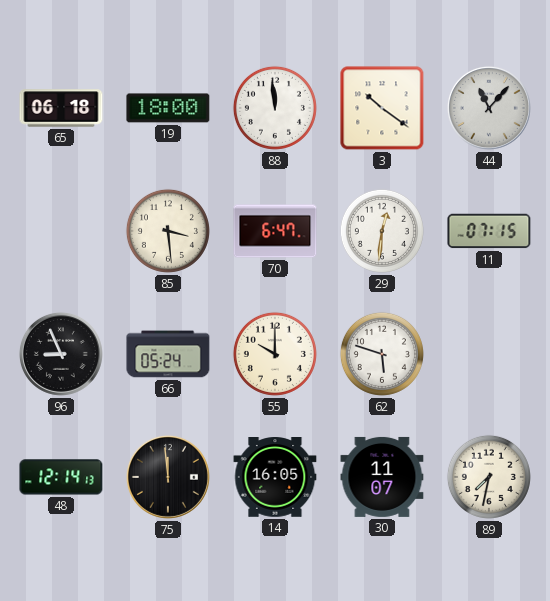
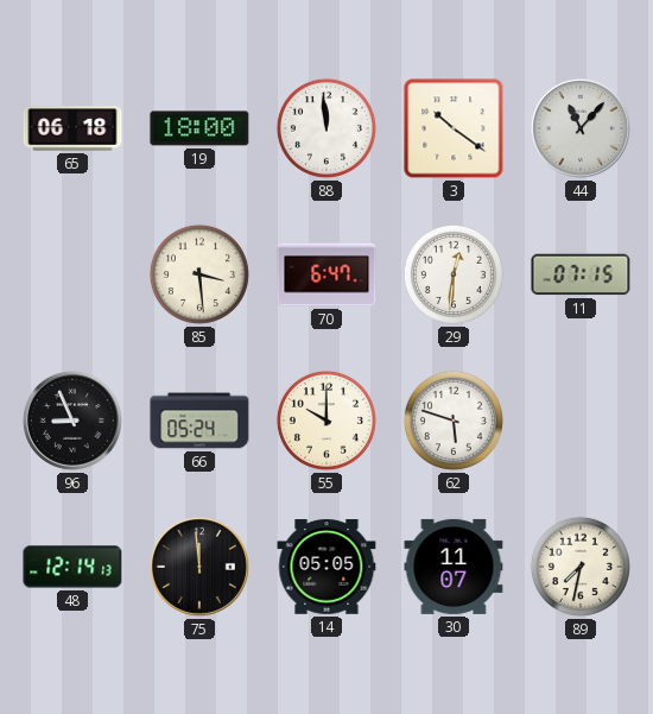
14: 16:05 -> 05:05
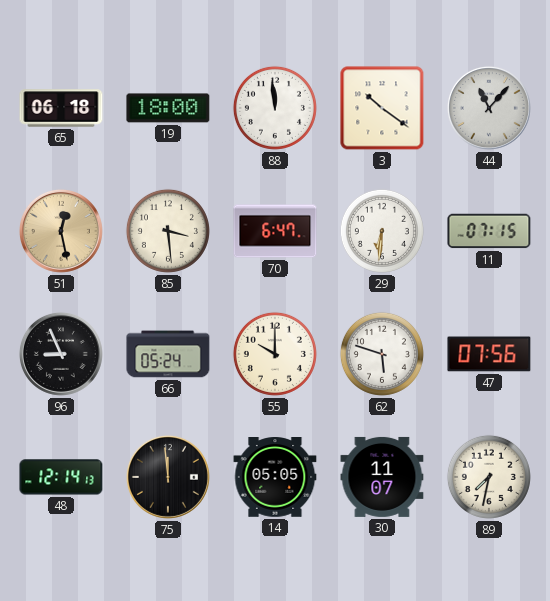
51: none -> 12:28
29: 12:31 -> 6:31
47: none -> 07:56
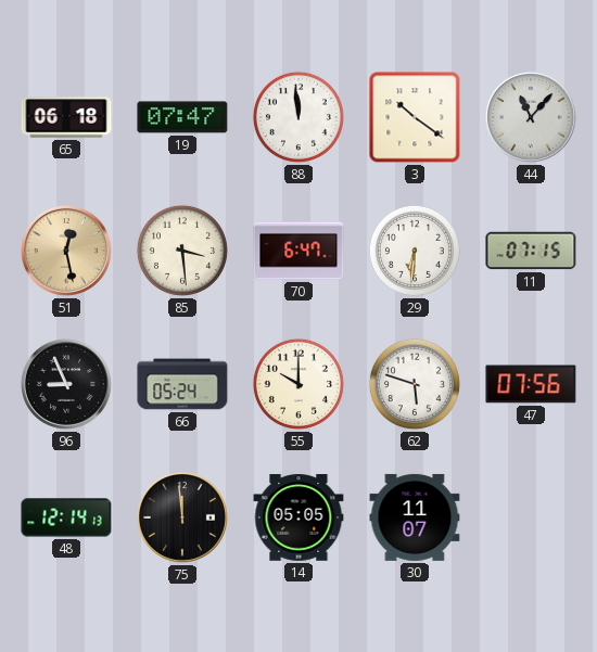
19: 18:00 -> 07:47
89: 7:32 -> none
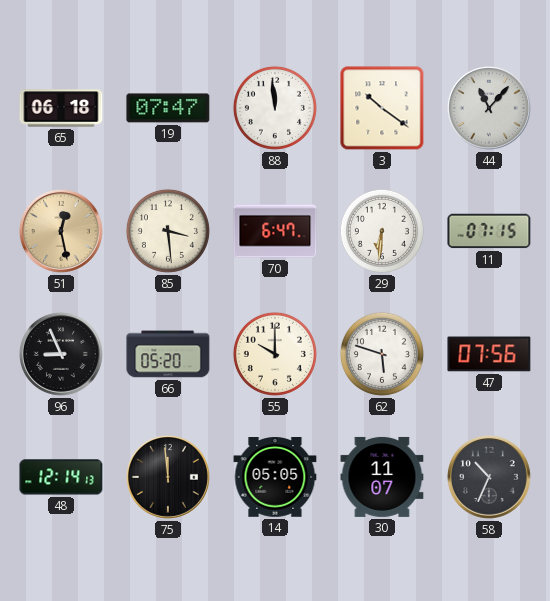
66: 05:24 -> 05:20
58: none -> 10:34
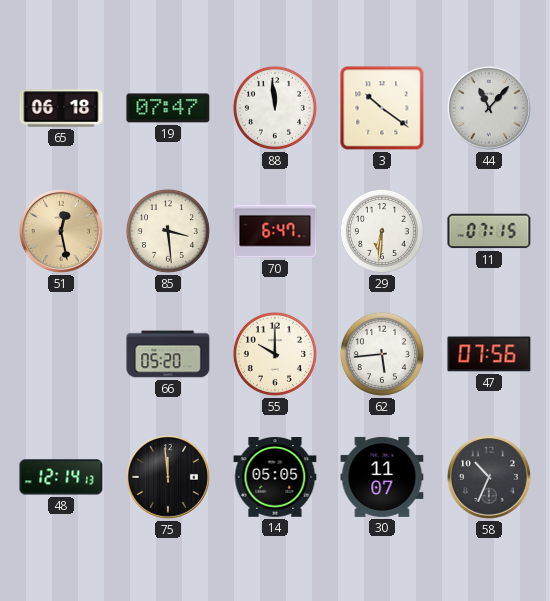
96: 8:56 -> none
62: 5:48 -> 5:44
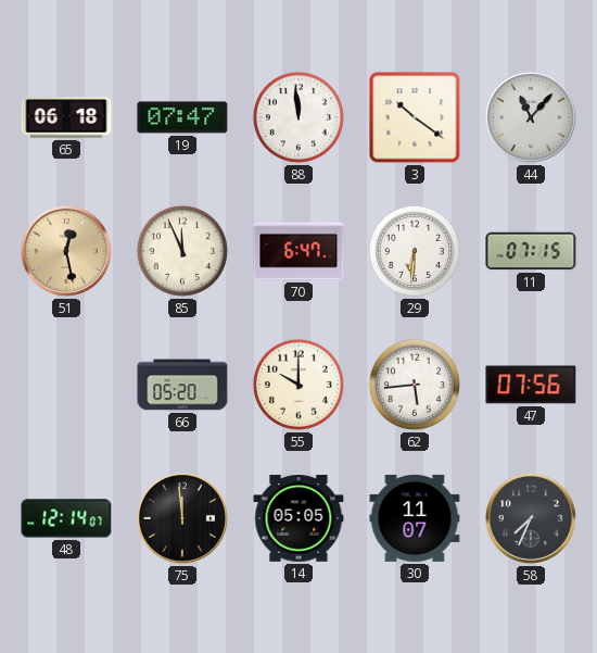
85: 3:29 -> 11:56
48: 12:14:13 -> 12:14:07
58: 10:34 -> 7:34
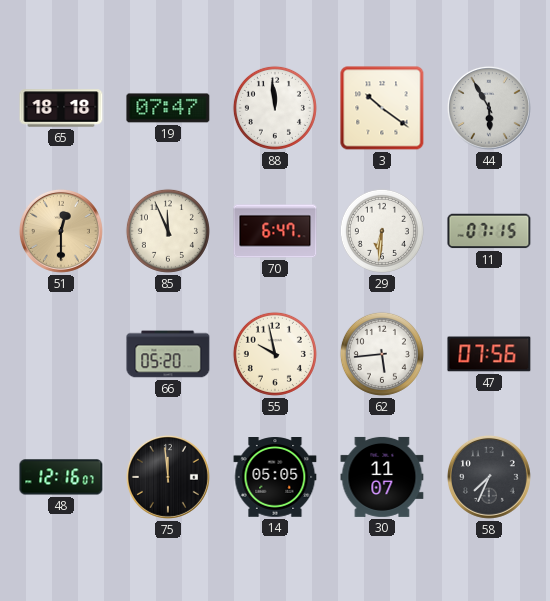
65: 06:18 -> 18:18
44: 11:07 -> 5:55
51: 12:28 -> 12:30
55: 10:00 -> 9:58
48: 12:14 -> 12:16
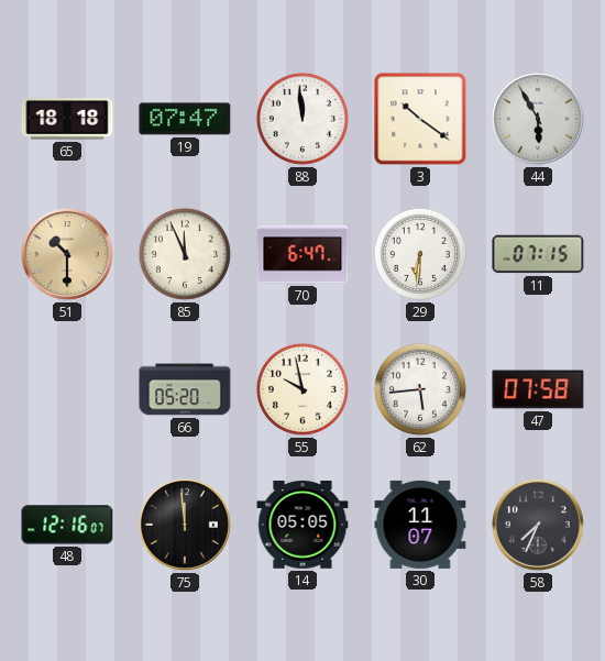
51: 12:30 -> 10:30
47: 07:56 -> 07:58
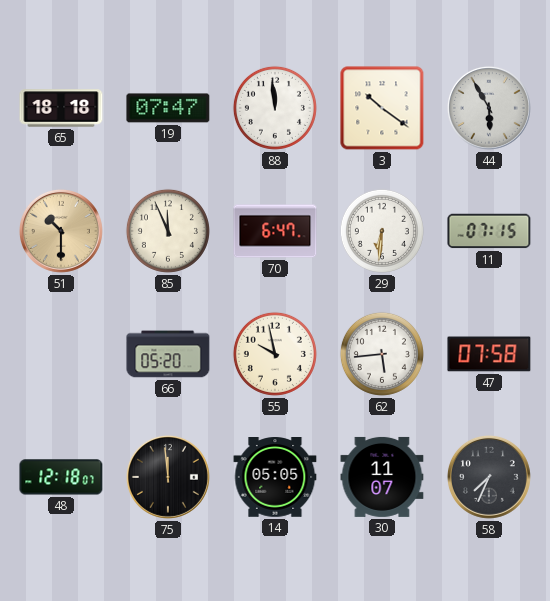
48: 12:16 -> 12:18
